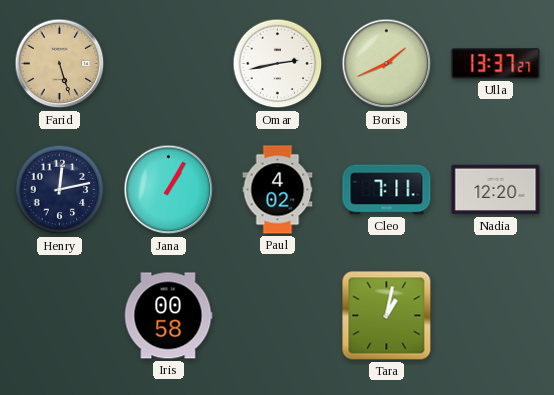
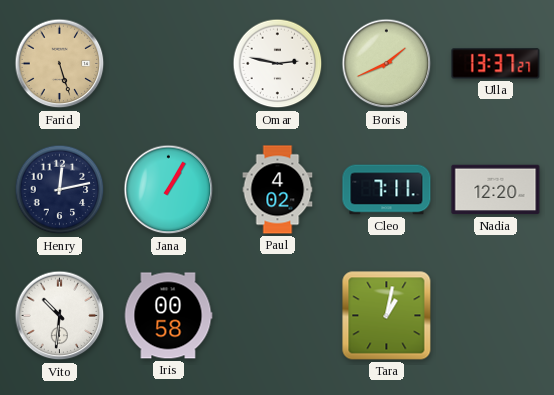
Omar: 2:43 -> 2:47
Vito: none -> 10:31
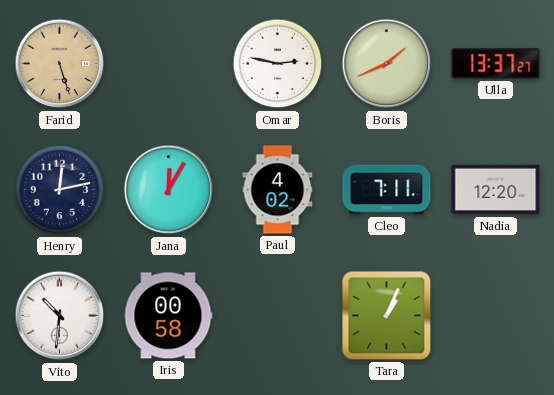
Jana: 1:05 -> 12:05
Tara: 1:02 -> 1:04
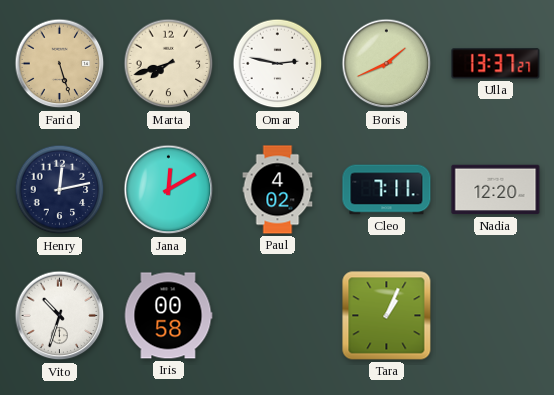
Marta: none -> 7:42
Jana: 12:05 -> 12:10
Vito: 10:31 -> 10:33
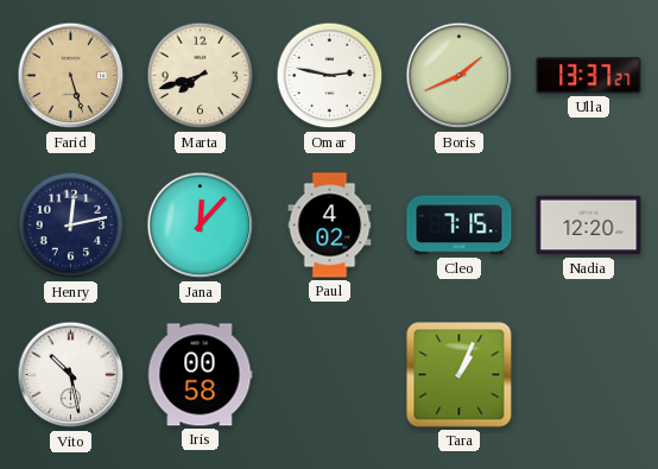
Jana: 12:10 -> 12:07
Cleo: 7:11 -> 7:15
Vito: 10:33 -> 10:28
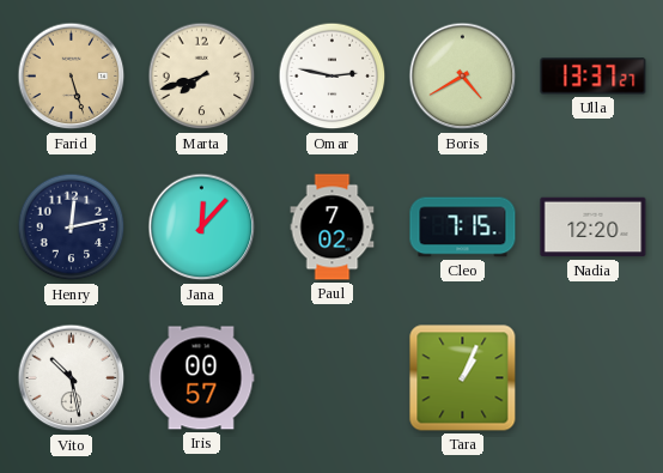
Boris: 1:41 -> 4:40
Paul: 4:02 -> 7:02
Iris: 00:58 -> 00:57
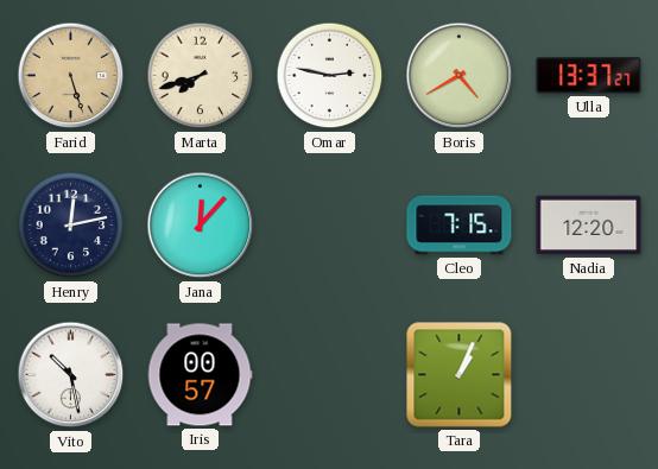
Paul: 7:02 -> none
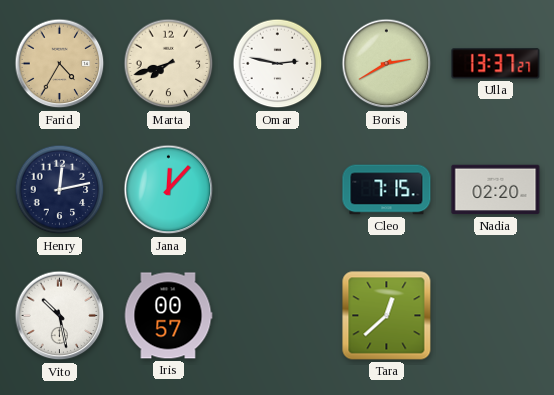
Farid: 5:27 -> 4:35
Boris: 4:40 -> 2:40
Nadia: 12:20 -> 02:20
Tara: 1:04 -> 12:38
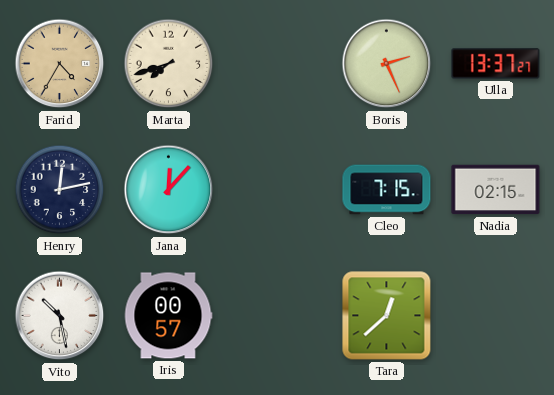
Omar: 2:47 -> none
Boris: 2:40 -> 2:26
Nadia: 02:20 -> 02:15
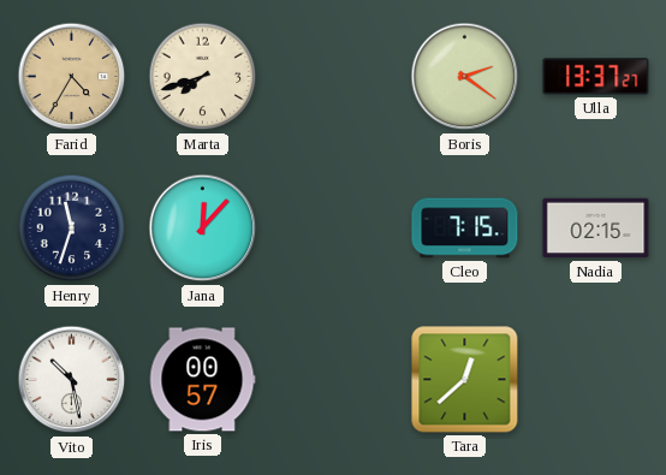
Boris: 2:26 -> 2:21
Henry: 12:13 -> 11:33
